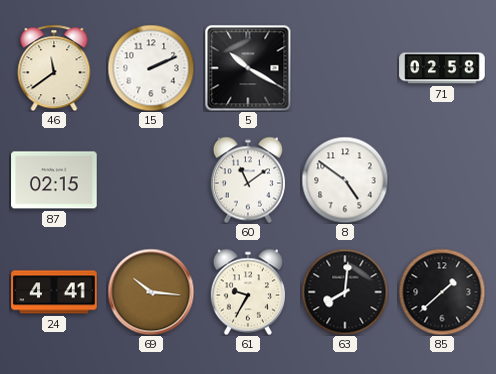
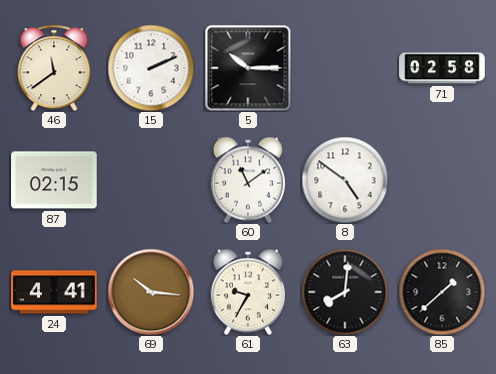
5: 10:20 -> 10:15
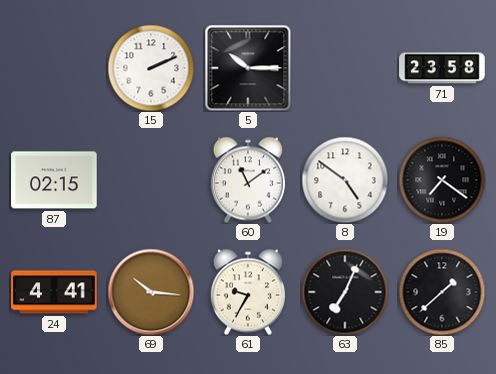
46: 11:39 -> none
71: 02:58 -> 23:58
19: none -> 7:21
63: 8:01 -> 7:04
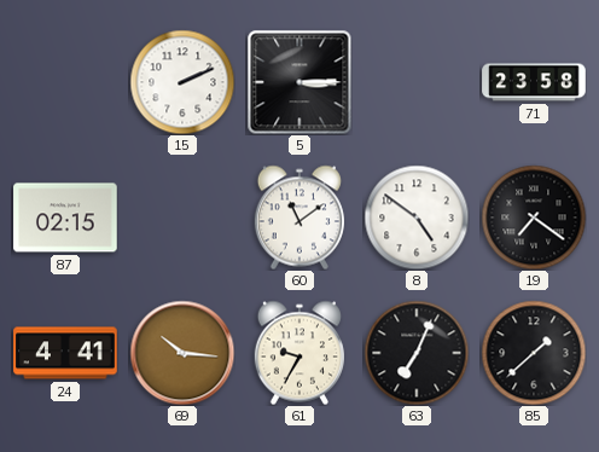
5: 10:15 -> 3:15
